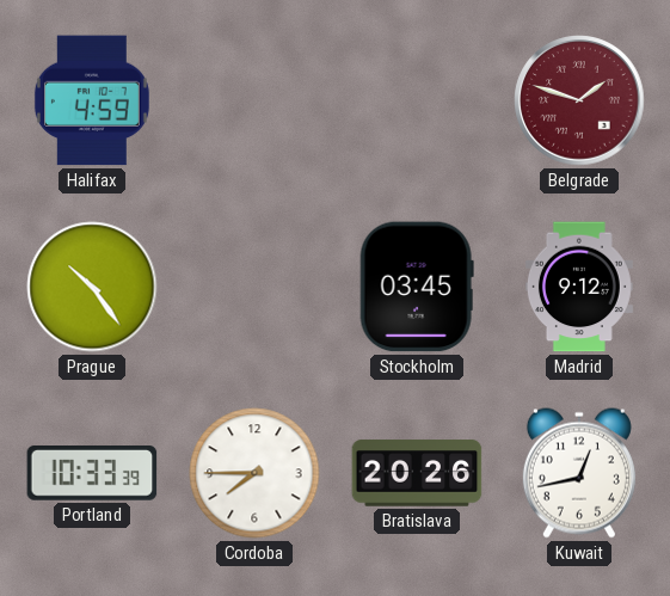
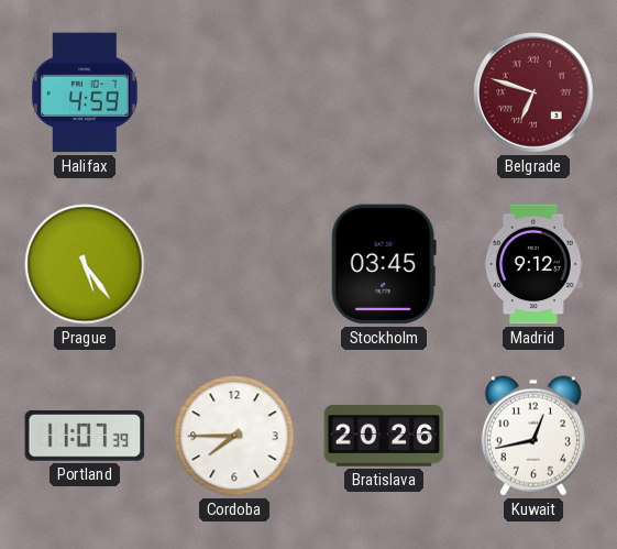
Belgrade: 1:48 -> 6:48
Prague: 10:24 -> 5:24
Portland: 10:33 -> 11:07
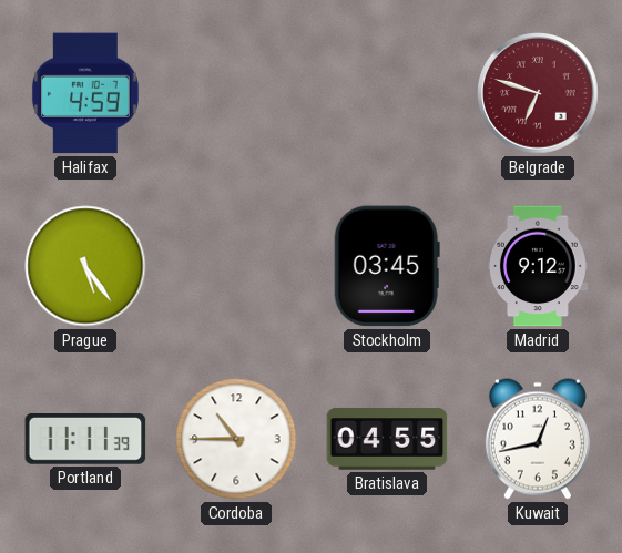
Portland: 11:07 -> 11:11
Cordoba: 7:45 -> 10:45
Bratislava: 20:26 -> 04:55
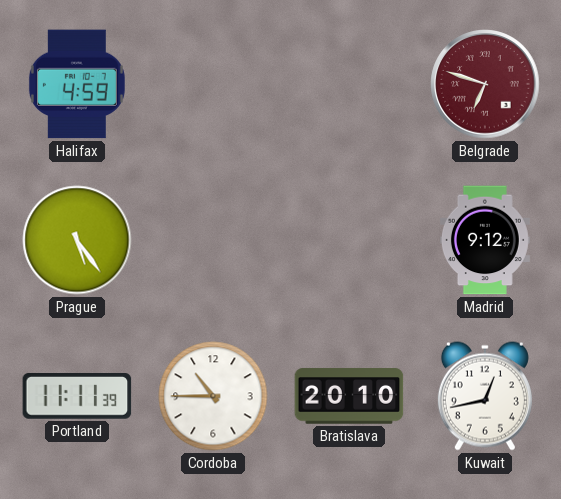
Stockholm: 03:45 -> none
Bratislava: 04:55 -> 20:10
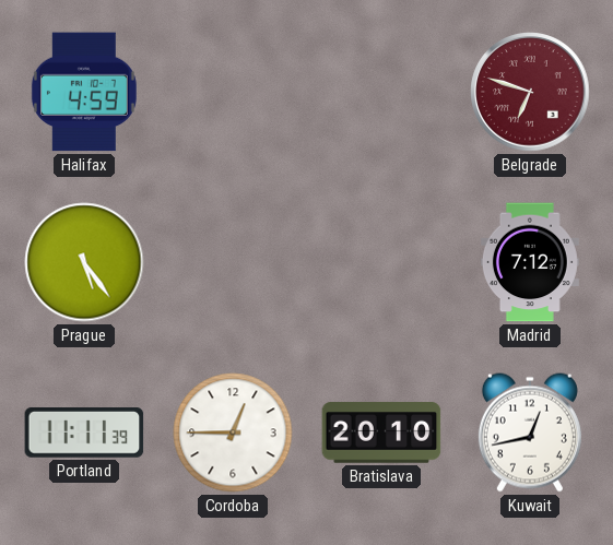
Madrid: 9:12 -> 7:12
Cordoba: 10:45 -> 12:45
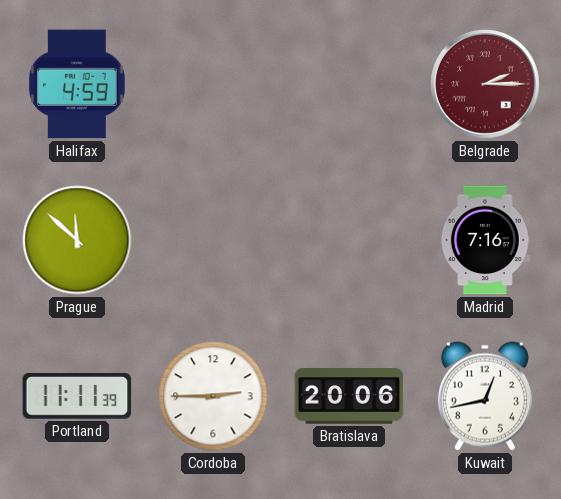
Belgrade: 6:48 -> 2:15
Prague: 5:24 -> 11:52
Madrid: 7:12 -> 7:16
Cordoba: 12:45 -> 2:45
Bratislava: 20:10 -> 20:06
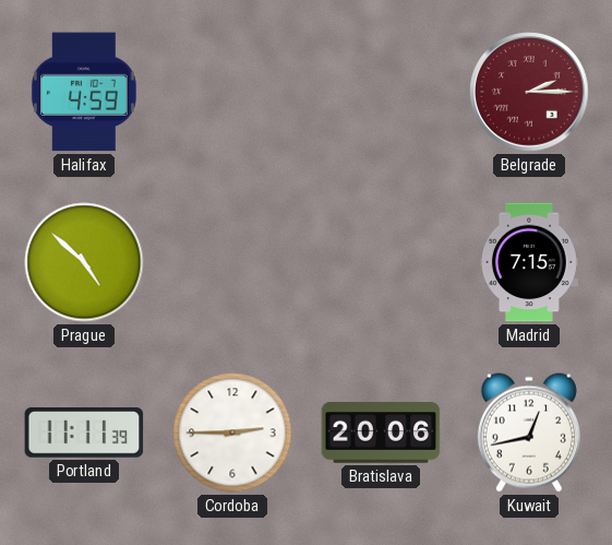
Prague: 11:52 -> 4:52
Madrid: 7:16 -> 7:15
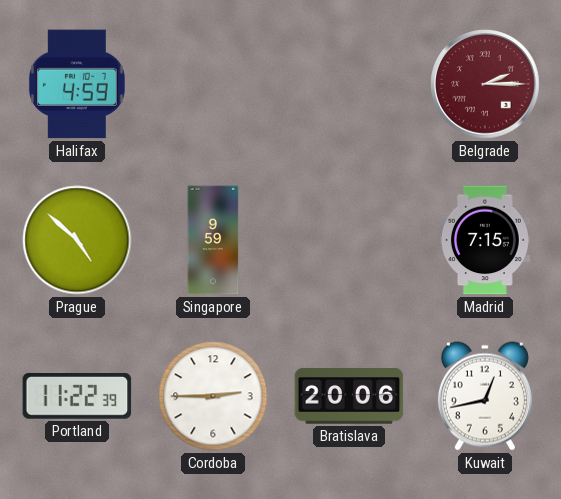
Singapore: none -> 9:59
Portland: 11:11 -> 11:22
